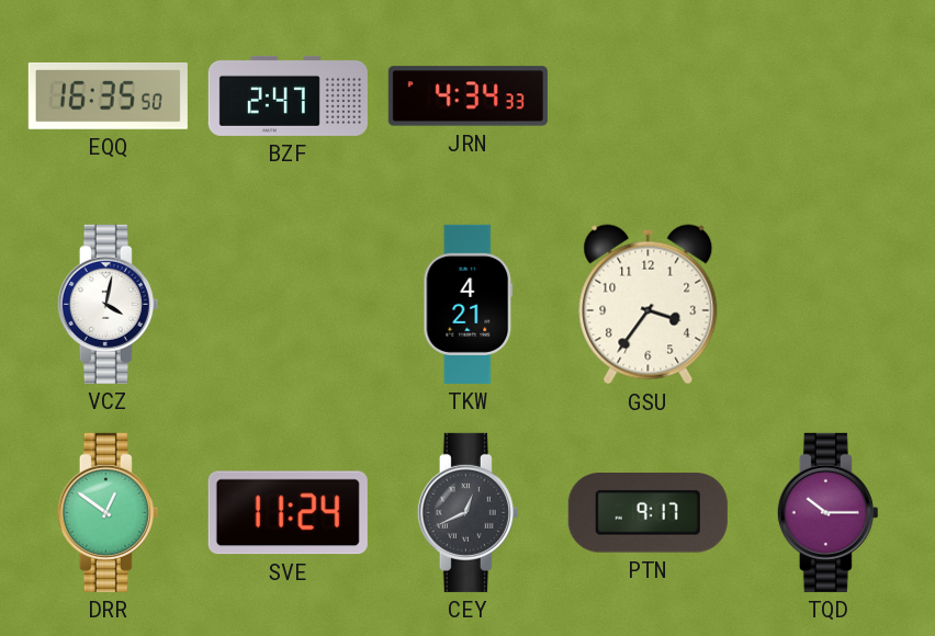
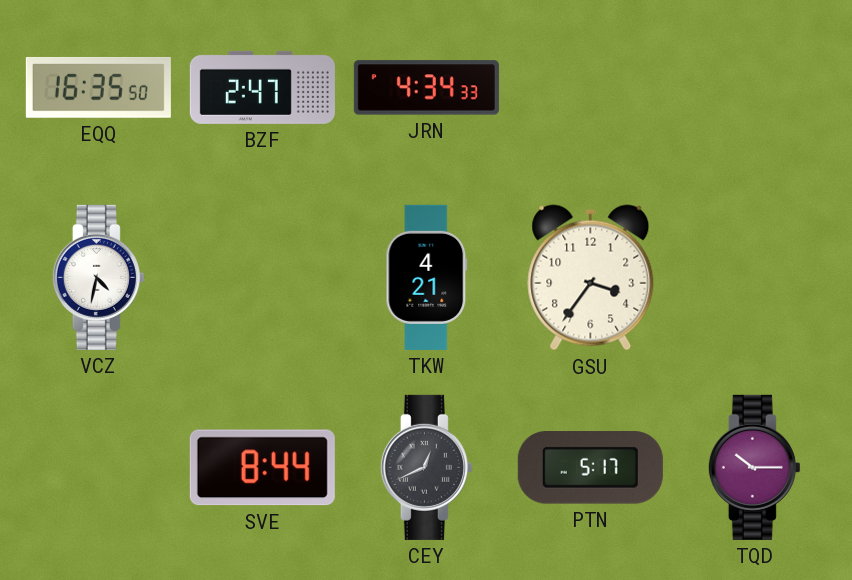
VCZ: 4:02 -> 4:32
DRR: 12:51 -> none
SVE: 11:24 -> 8:44
PTN: 9:17 -> 5:17
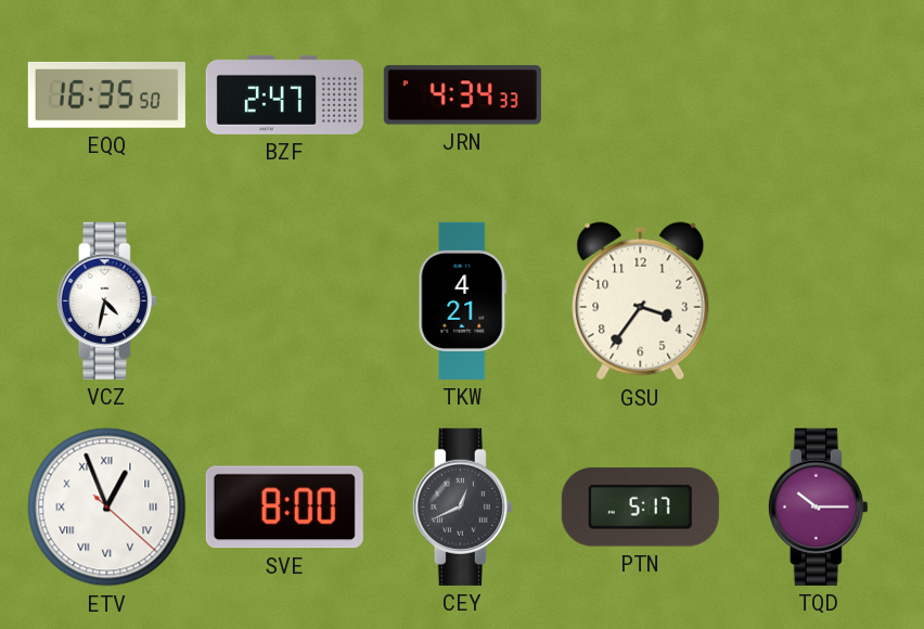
ETV: none -> 12:56
SVE: 8:44 -> 8:00
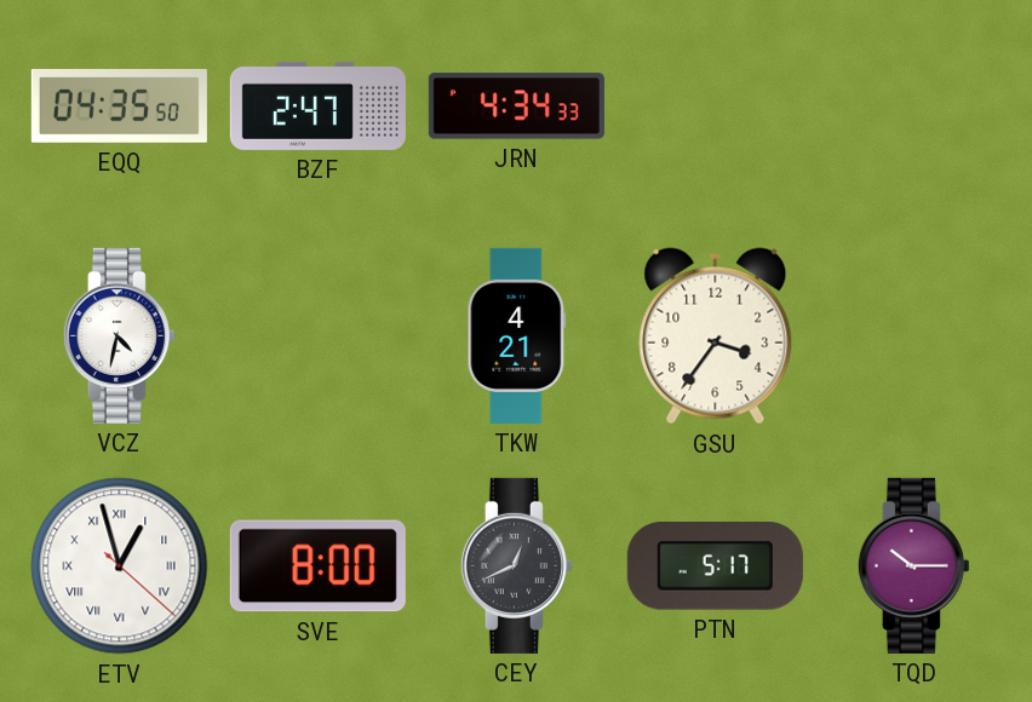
EQQ: 16:35 -> 04:35
ETV: 12:56 -> 12:57
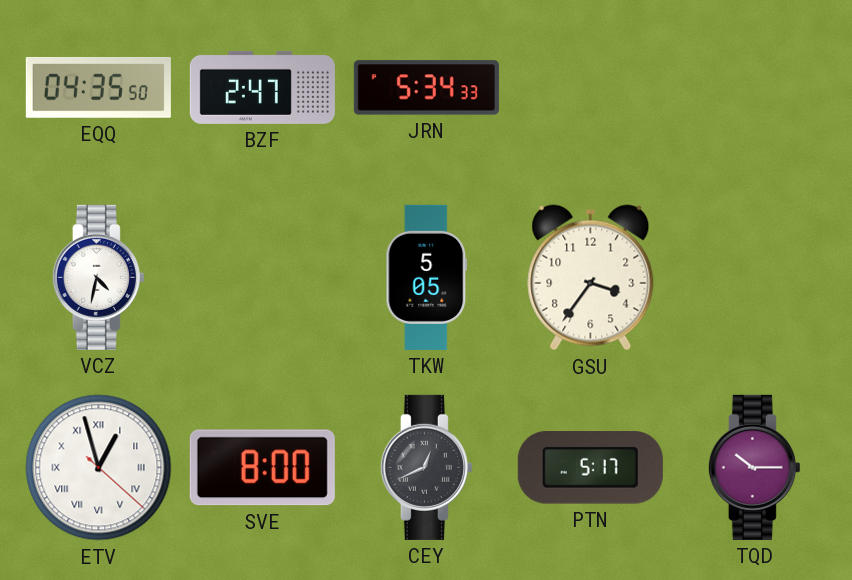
JRN: 4:34 -> 5:34
TKW: 4:21 -> 5:05
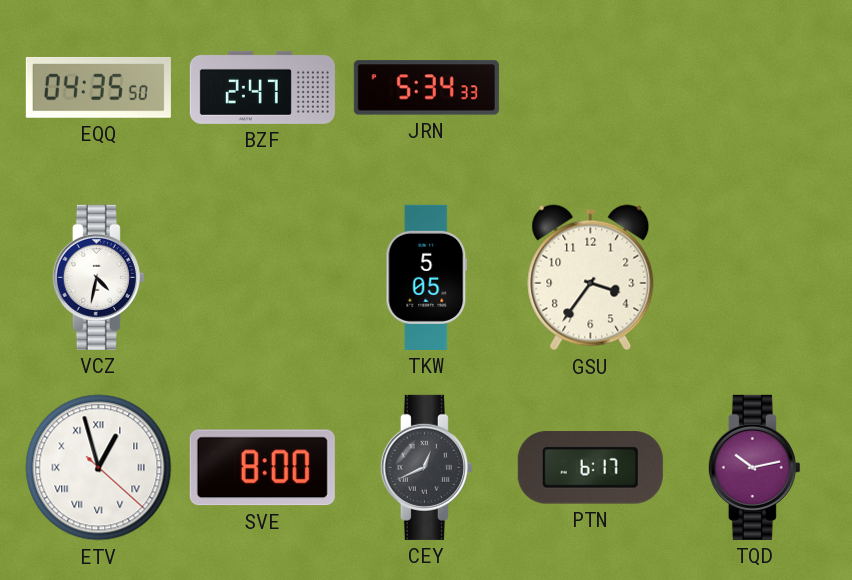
PTN: 5:17 -> 6:17
TQD: 10:15 -> 10:13
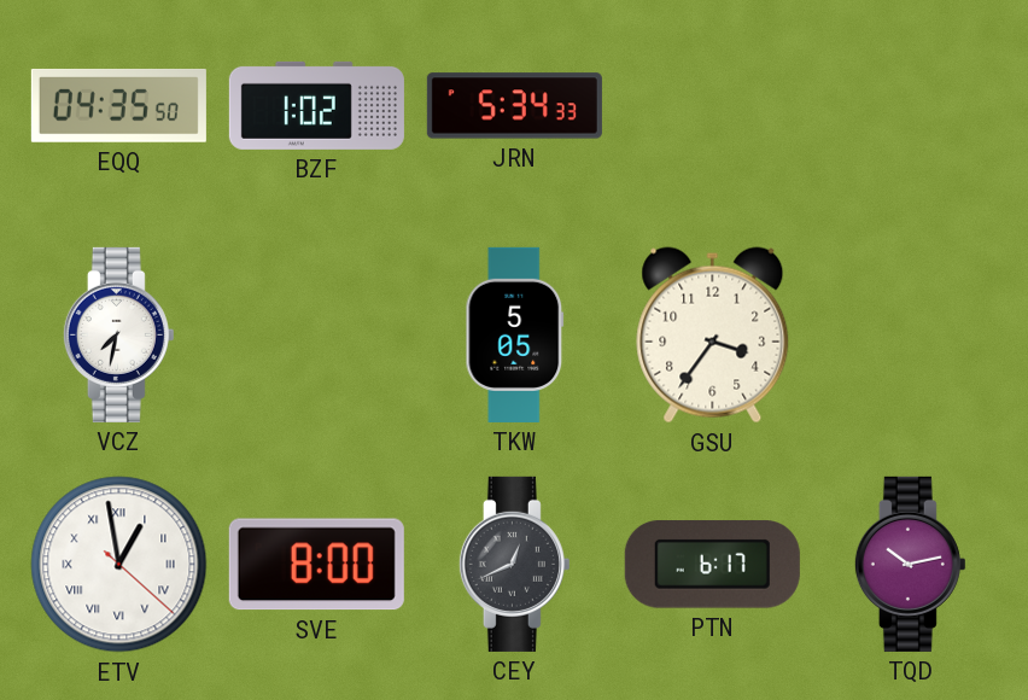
BZF: 2:47 -> 1:02
VCZ: 4:32 -> 7:32
ETV: 12:57 -> 12:58
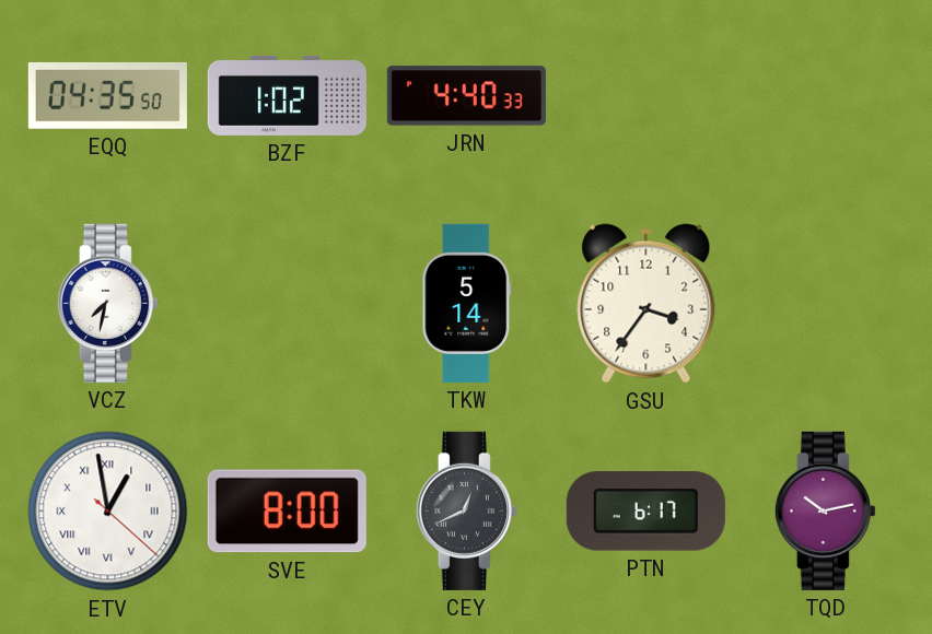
JRN: 5:34 -> 4:40
TKW: 5:05 -> 5:14
